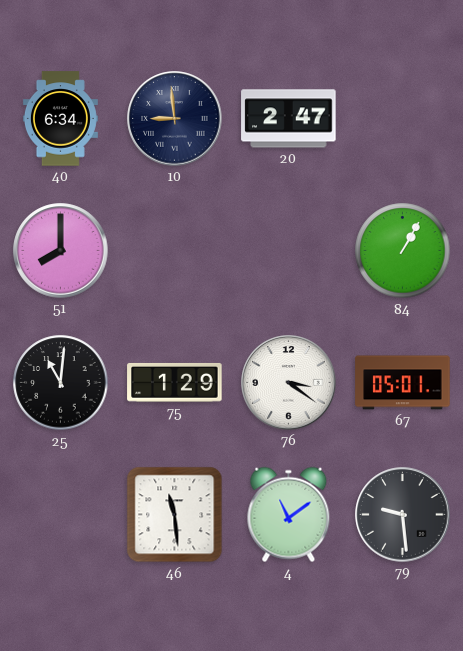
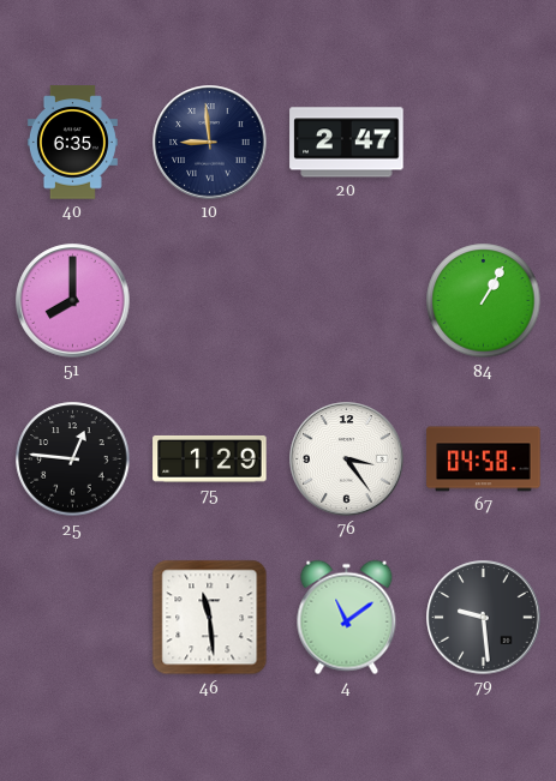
40: 6:34 -> 6:35
25: 11:01 -> 12:46
76: 3:21 -> 3:24
67: 05:01 -> 04:58
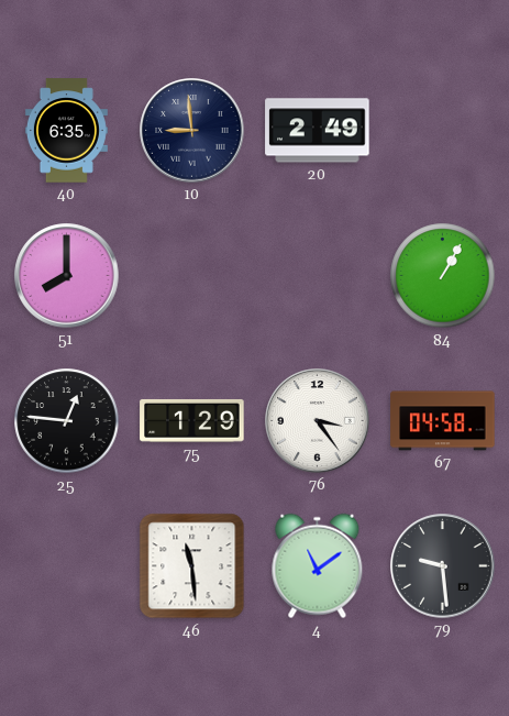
20: 2:47 -> 2:49
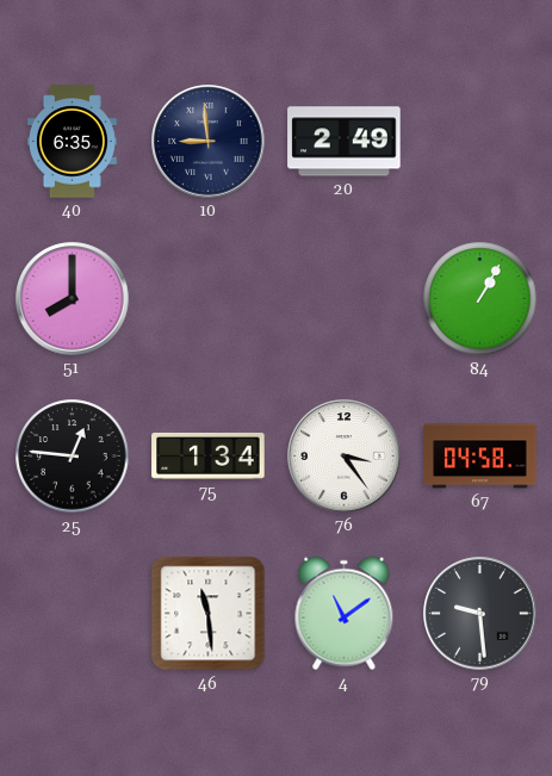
75: 1:29 -> 1:34
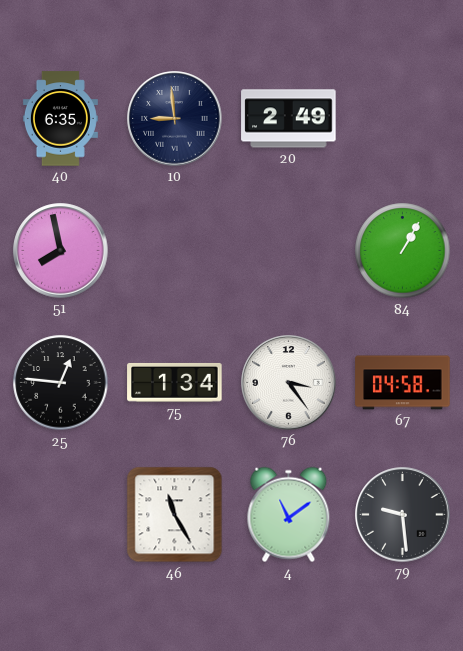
51: 8:00 -> 7:58
46: 11:29 -> 11:25
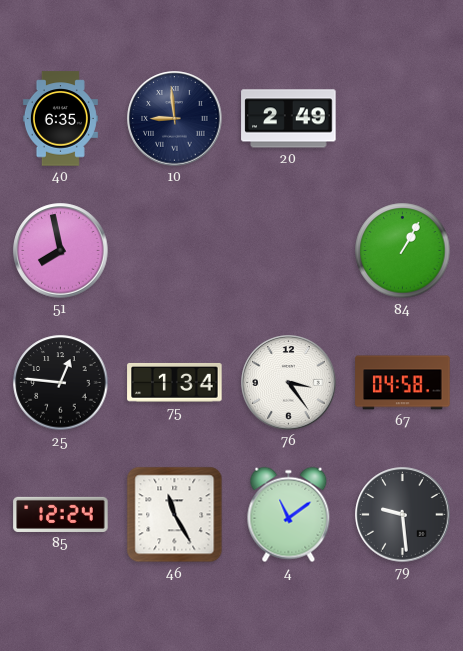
85: none -> 12:24
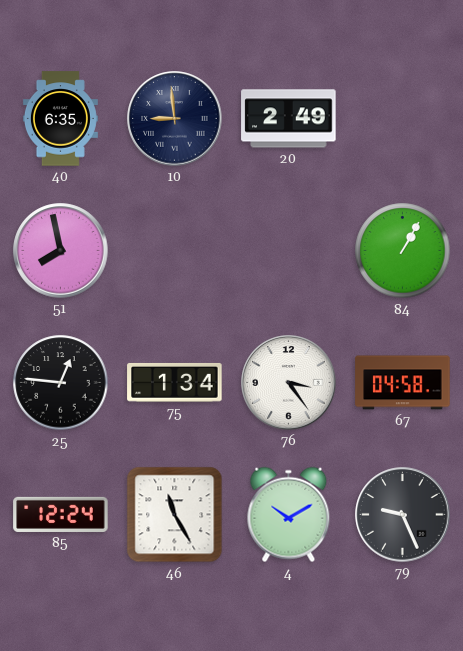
4: 11:09 -> 10:10
79: 9:29 -> 9:26
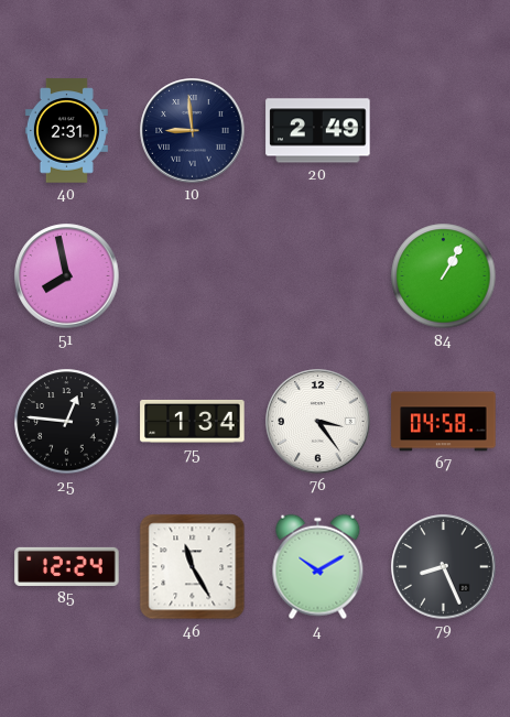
40: 6:35 -> 2:31
79: 9:26 -> 8:26
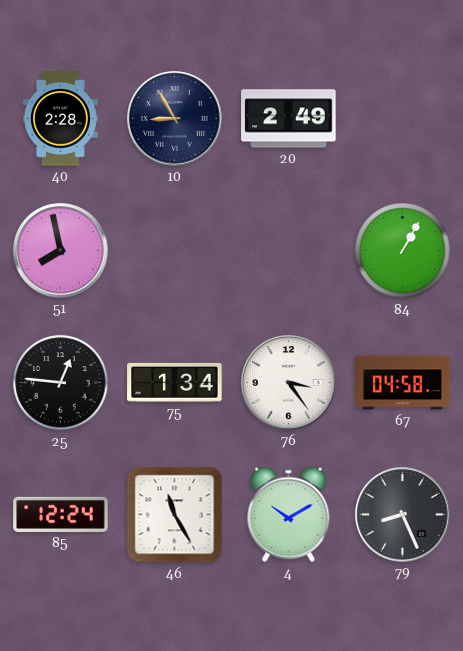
40: 2:31 -> 2:28
10: 8:59 -> 8:55
